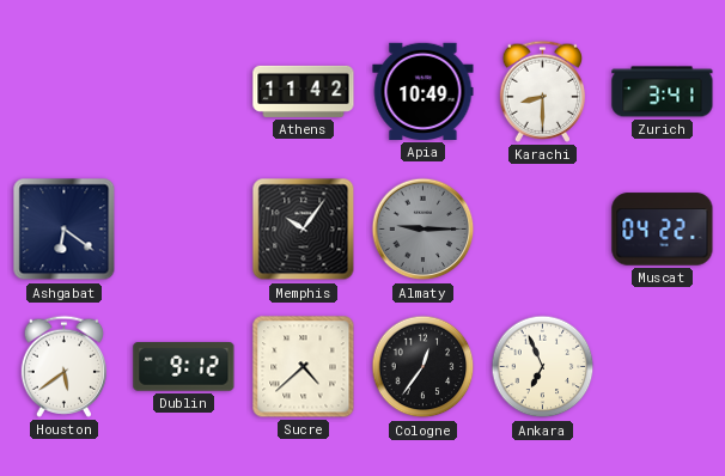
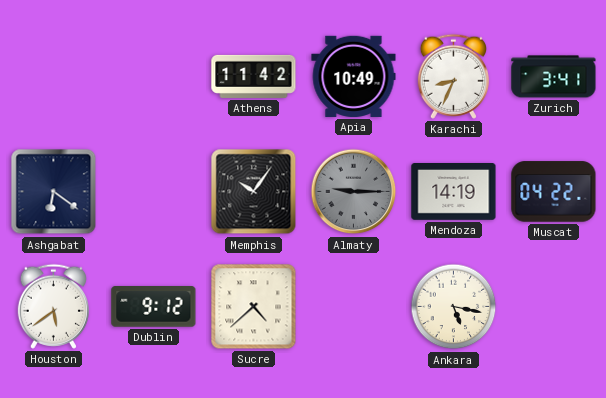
Karachi: 8:30 -> 8:34
Mendoza: none -> 14:19
Cologne: 12:36 -> none
Ankara: 6:56 -> 5:17
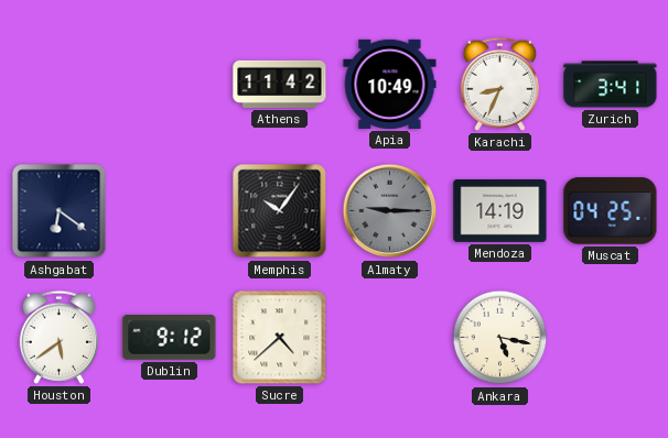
Muscat: 04:22 -> 04:25
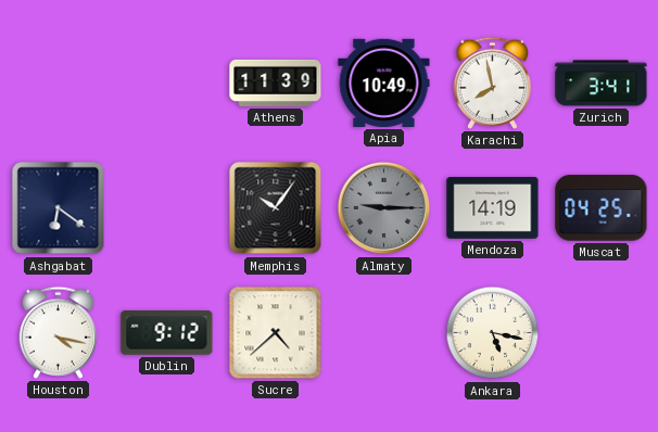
Athens: 11:42 -> 11:39
Karachi: 8:34 -> 7:58
Houston: 5:39 -> 4:17
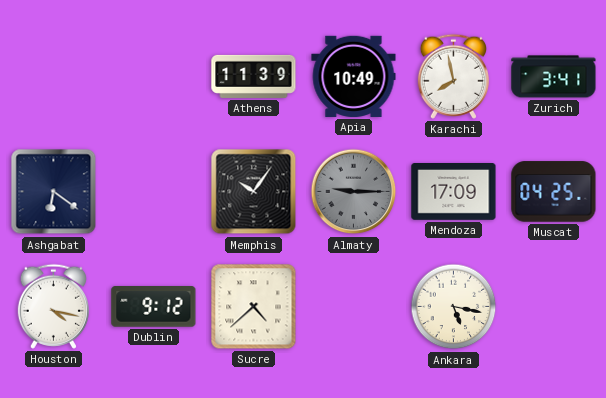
Mendoza: 14:19 -> 17:09
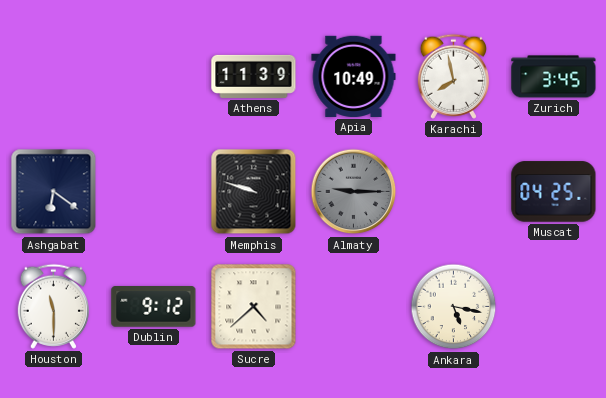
Zurich: 3:41 -> 3:45
Memphis: 10:06 -> 9:48
Mendoza: 17:09 -> none
Houston: 4:17 -> 11:30
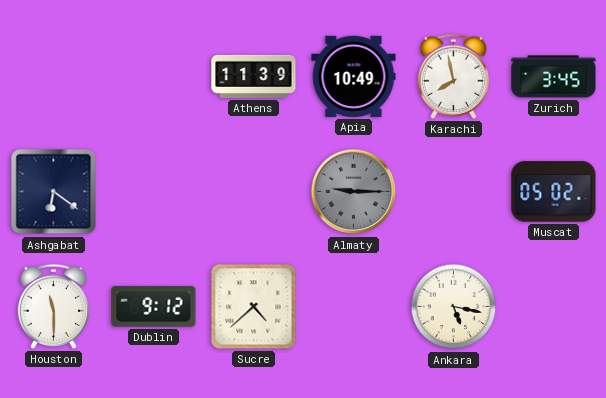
Memphis: 9:48 -> none
Muscat: 04:25 -> 05:02
